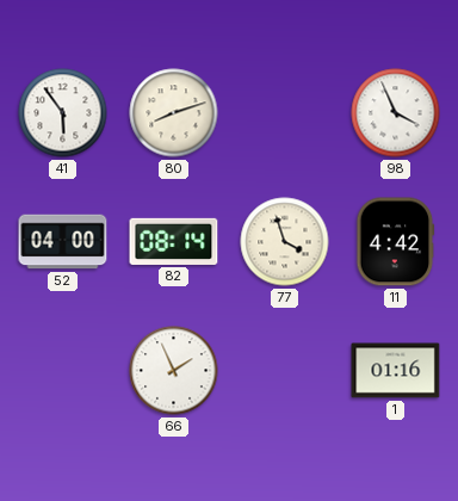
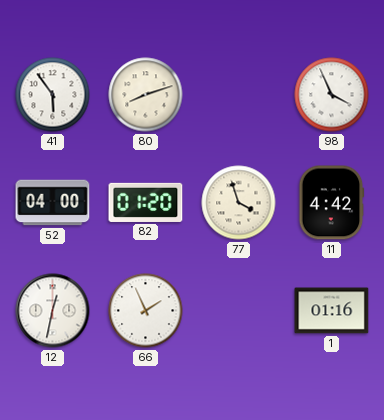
82: 08:14 -> 01:20
12: none -> 12:32
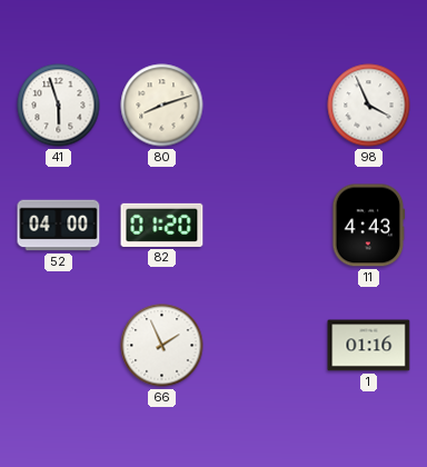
41: 5:54 -> 5:57
77: 3:57 -> none
11: 4:42 -> 4:43
12: 12:32 -> none
